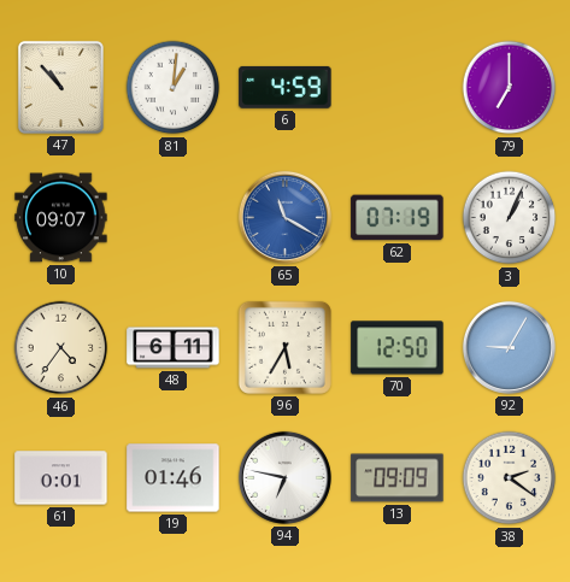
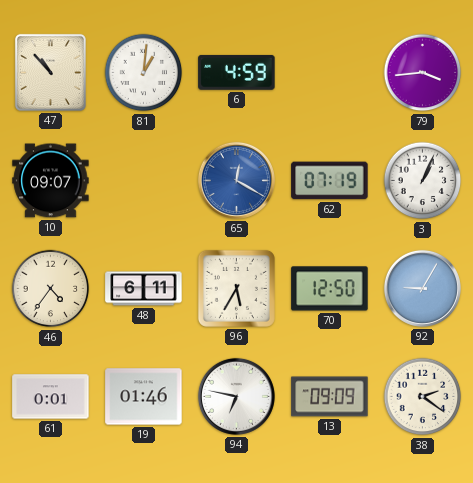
79: 7:00 -> 3:44
65: 11:20 -> 12:20
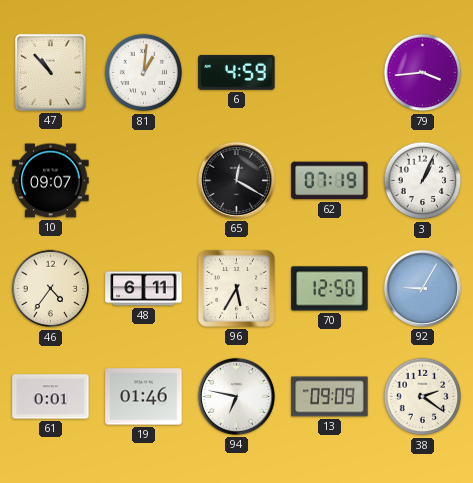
65 dial: blue -> black
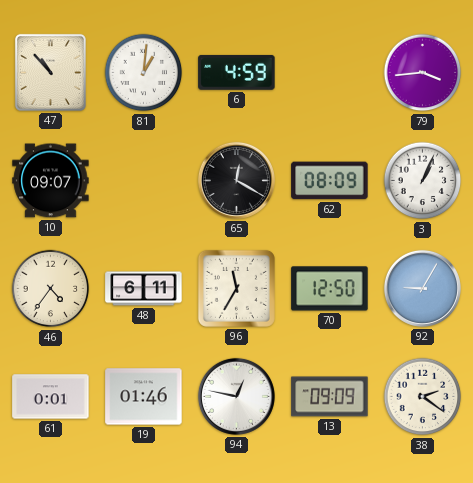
62: 07:19 -> 08:09
96: 5:35 -> 11:35
94: 6:47 -> 12:47
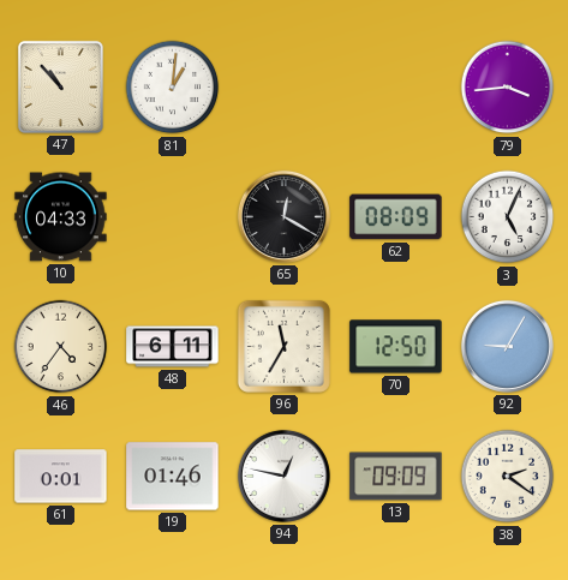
6: 4:59 -> none
10: 09:07 -> 04:33
3: 1:04 -> 5:04
